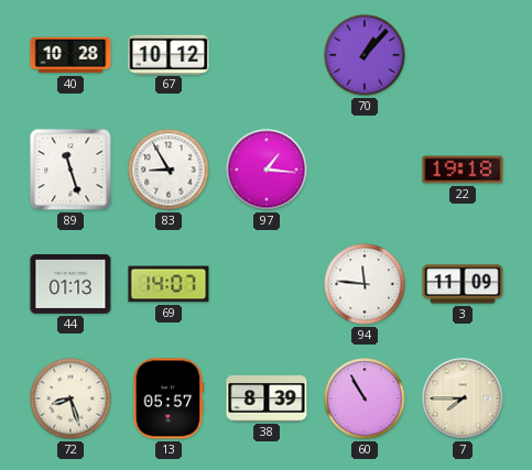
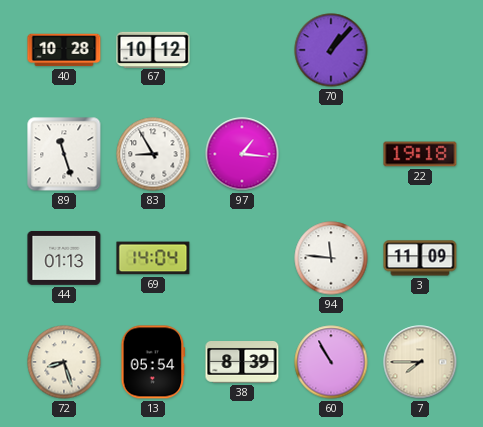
69: 14:07 -> 14:04
13: 05:57 -> 05:54
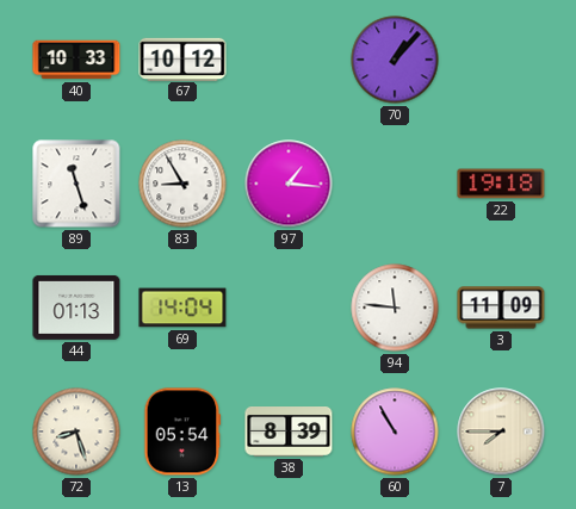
40: 10:28 -> 10:33
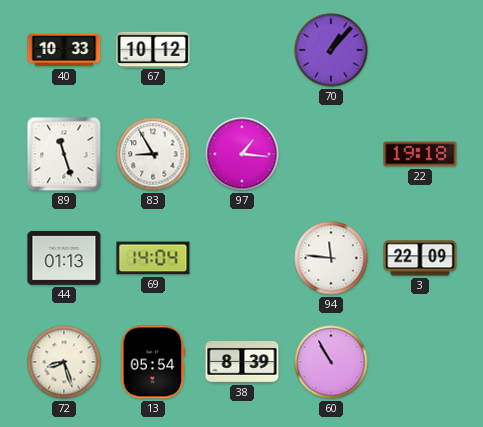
3: 11:09 -> 22:09
7: 7:45 -> none
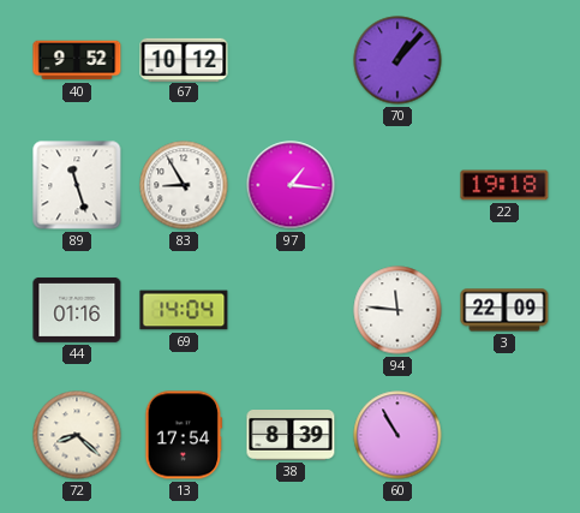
40: 10:33 -> 9:52
44: 01:13 -> 01:16
72: 8:27 -> 8:22
13: 05:54 -> 17:54
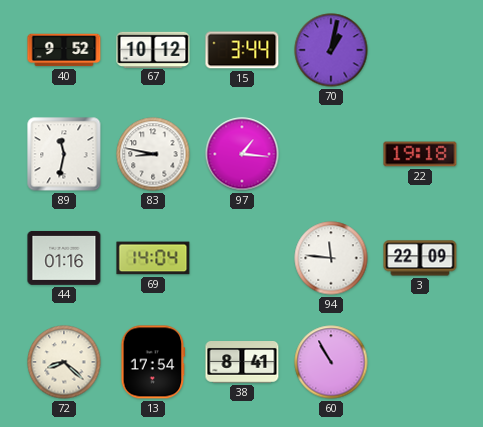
15: none -> 3:44
70: 1:07 -> 1:02
89: 11:27 -> 11:32
83: 8:55 -> 8:47
38: 8:39 -> 8:41
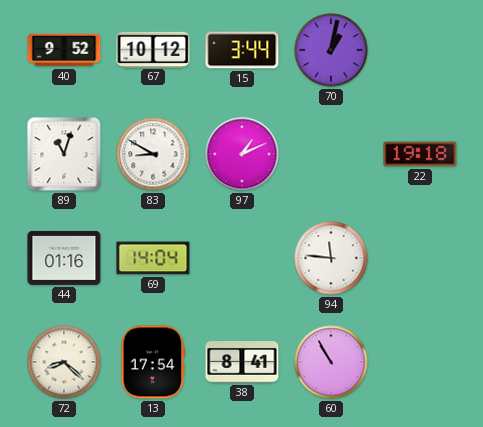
89: 11:32 -> 11:03
83: 8:47 -> 8:50
97: 1:16 -> 1:11
3: 22:09 -> none
